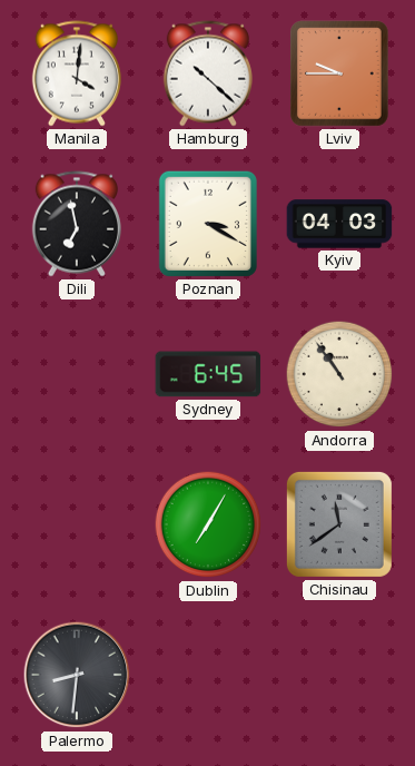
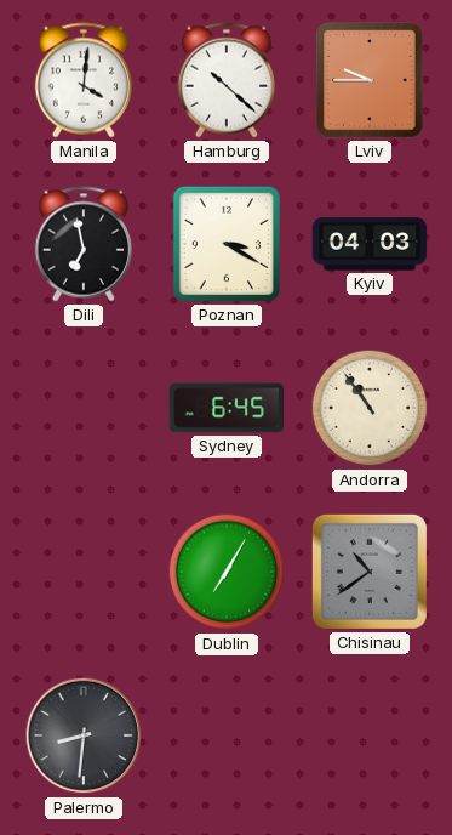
Chisinau: 11:39 -> 10:39
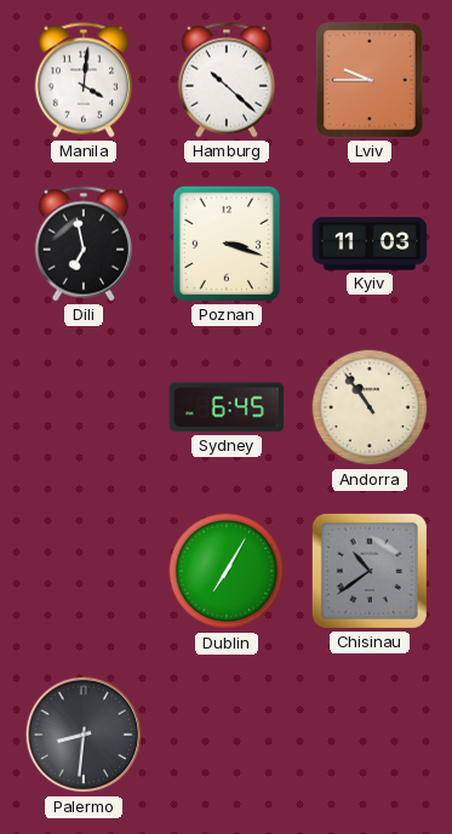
Poznan: 3:20 -> 3:18
Kyiv: 04:03 -> 11:03
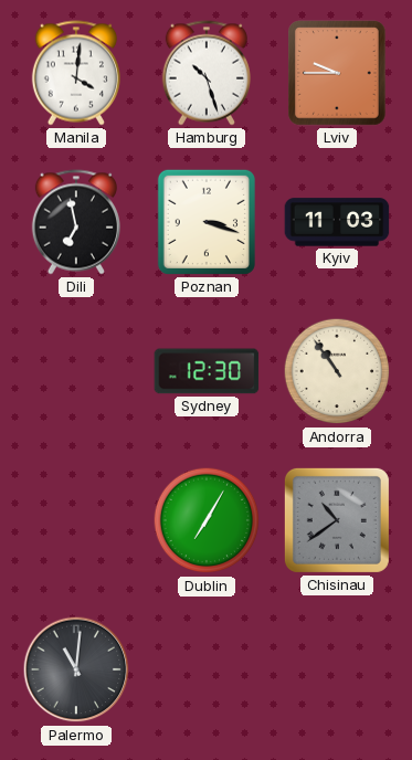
Hamburg: 10:22 -> 10:27
Sydney: 6:45 -> 12:30
Palermo: 8:31 -> 11:01
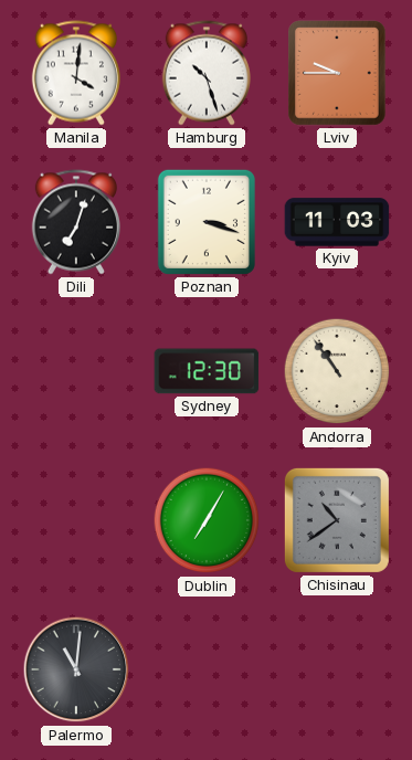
Dili: 6:58 -> 7:03
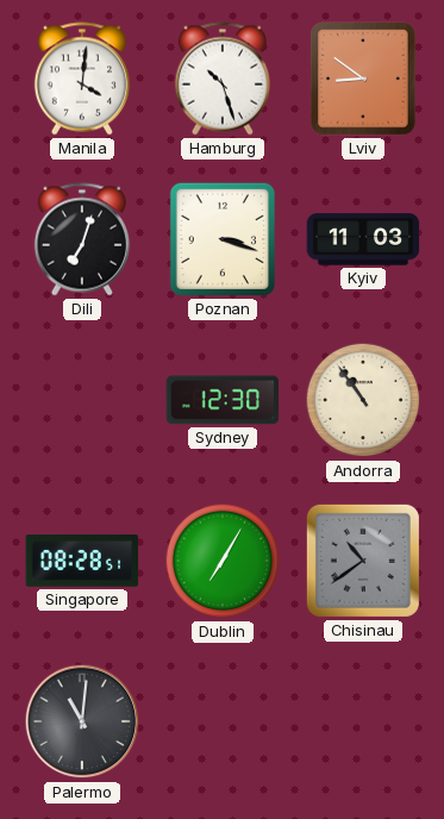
Lviv: 9:45 -> 8:51
Singapore: none -> 08:28
